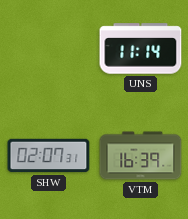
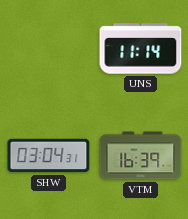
SHW: 02:07 -> 03:04
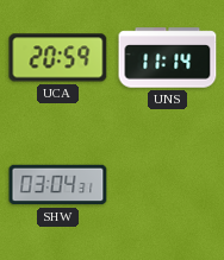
UCA: none -> 20:59
VTM: 16:39 -> none
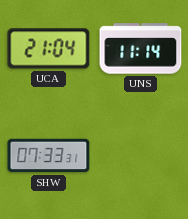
UCA: 20:59 -> 21:04
SHW: 03:04 -> 07:33
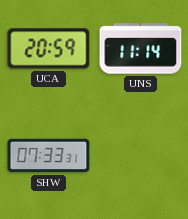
UCA: 21:04 -> 20:59
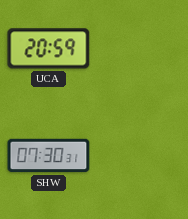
UNS: 11:14 -> none
SHW: 07:33 -> 07:30
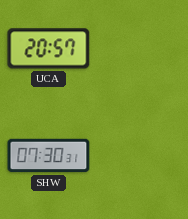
UCA: 20:59 -> 20:57
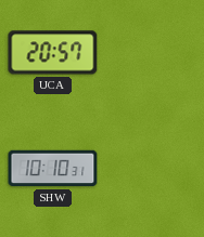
SHW: 07:30 -> 10:10
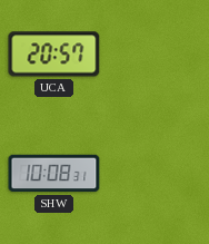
SHW: 10:10 -> 10:08
